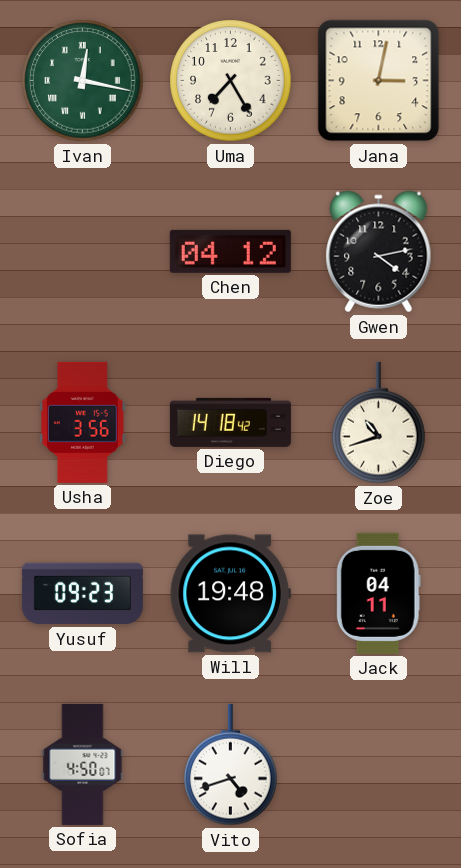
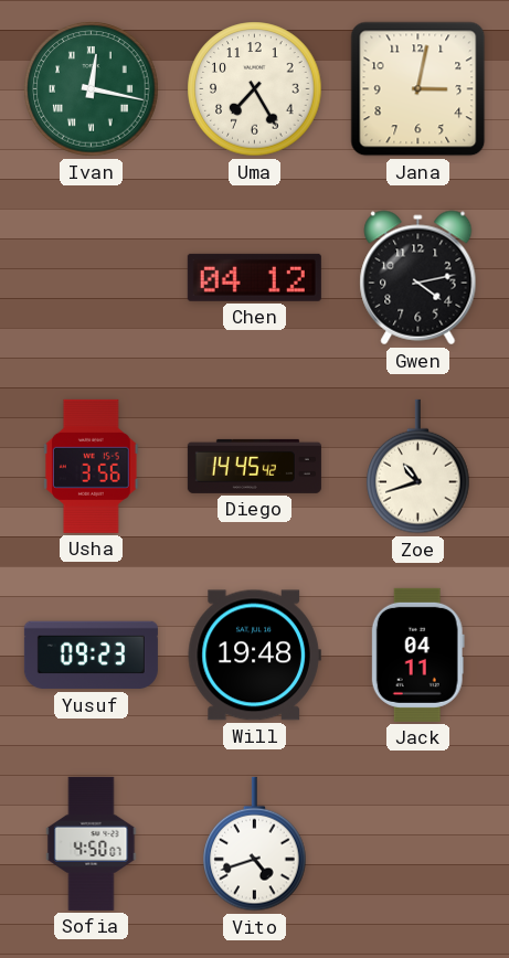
Diego: 14:18 -> 14:45
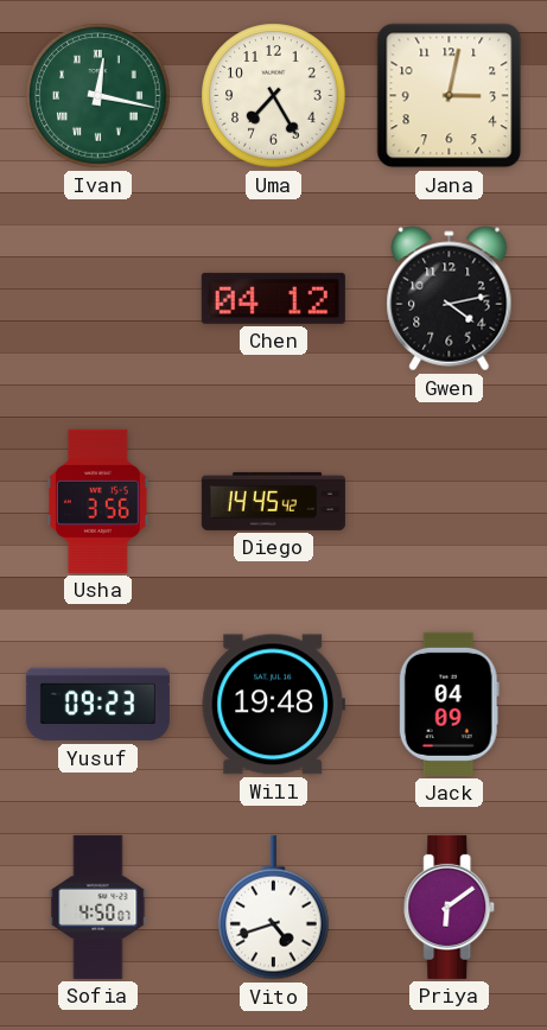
Zoe: 10:42 -> none
Jack: 04:11 -> 04:09
Priya: none -> 6:09
